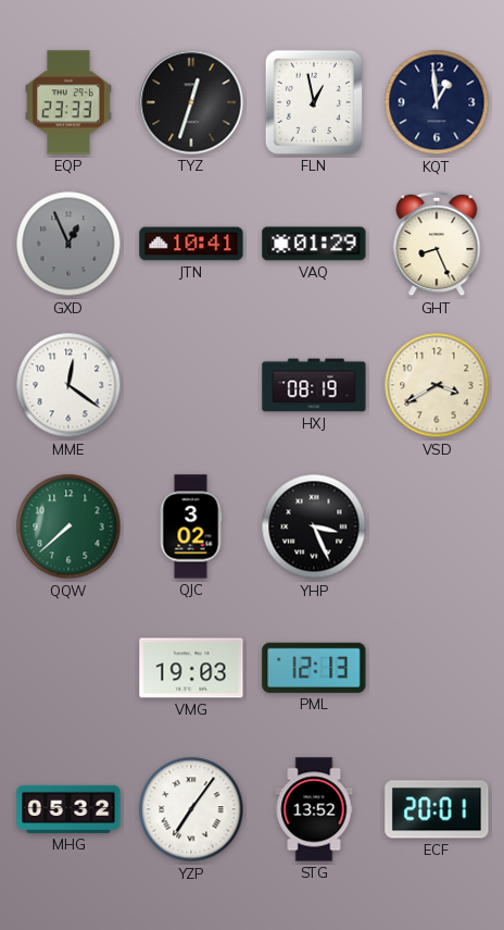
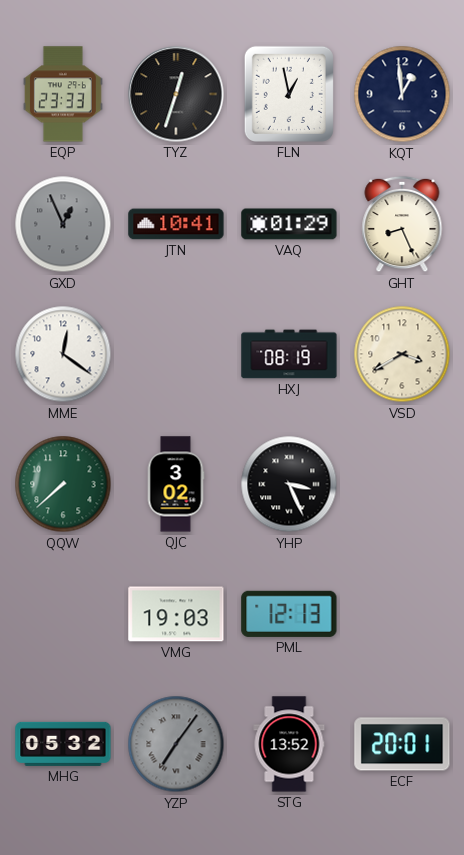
YZP dial: white -> grey
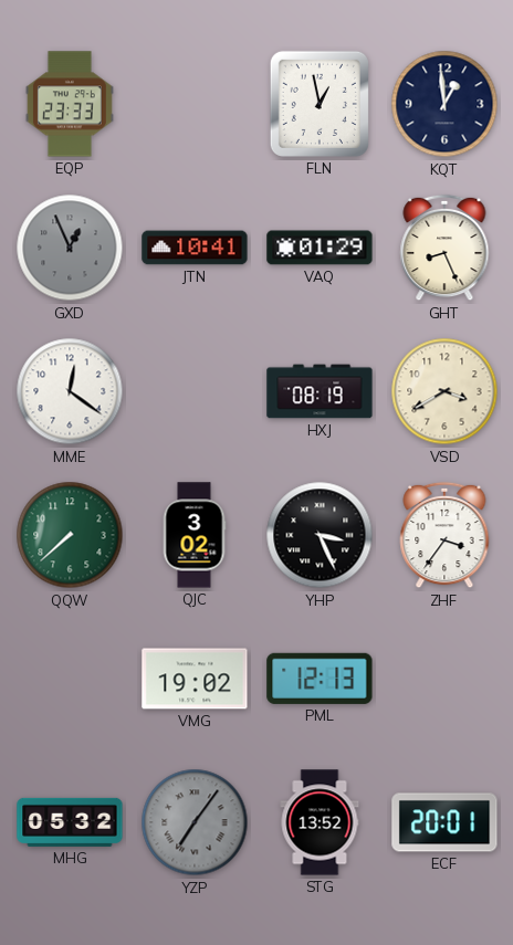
TYZ: 12:33 -> none
ZHF: none -> 3:36
VMG: 19:03 -> 19:02
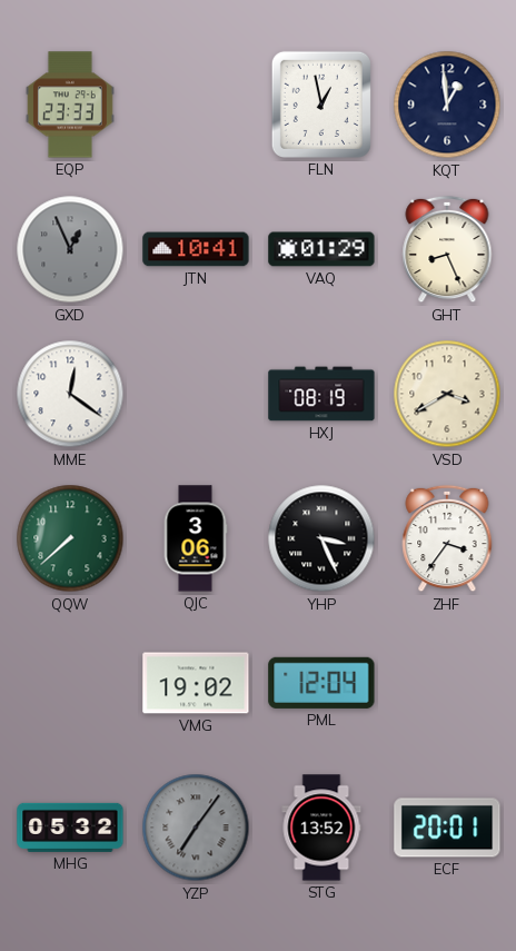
QJC: 3:02 -> 3:06
PML: 12:13 -> 12:04
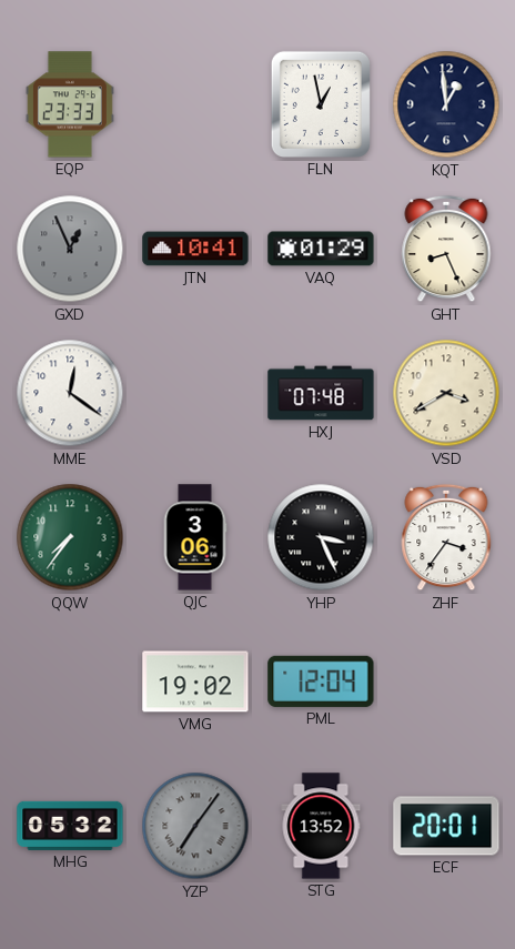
HXJ: 08:19 -> 07:48
QQW: 7:38 -> 7:36
